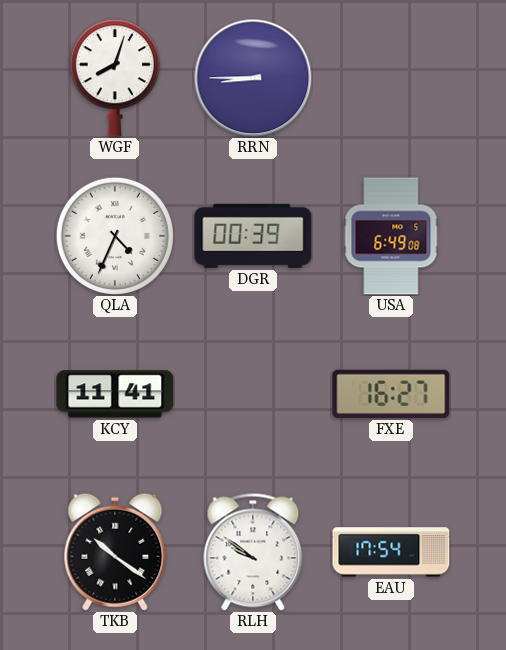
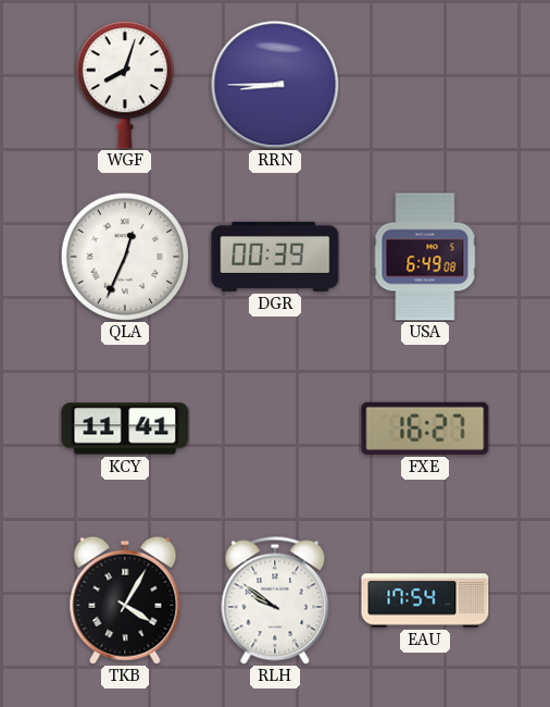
QLA: 4:34 -> 12:34
TKB: 10:21 -> 4:05
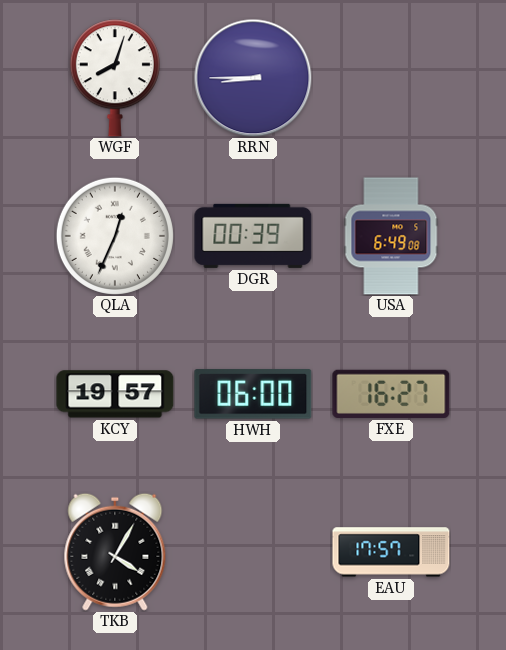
KCY: 11:41 -> 19:57
HWH: none -> 06:00
RLH: 9:51 -> none
EAU: 17:54 -> 17:57
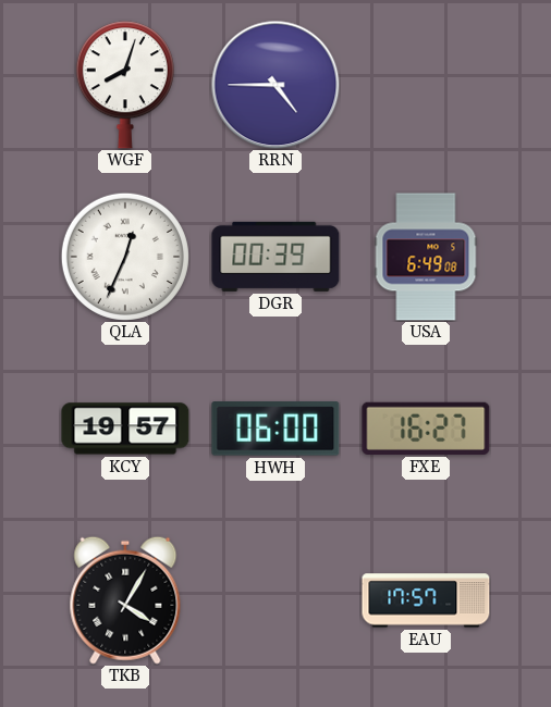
RRN: 8:45 -> 4:45
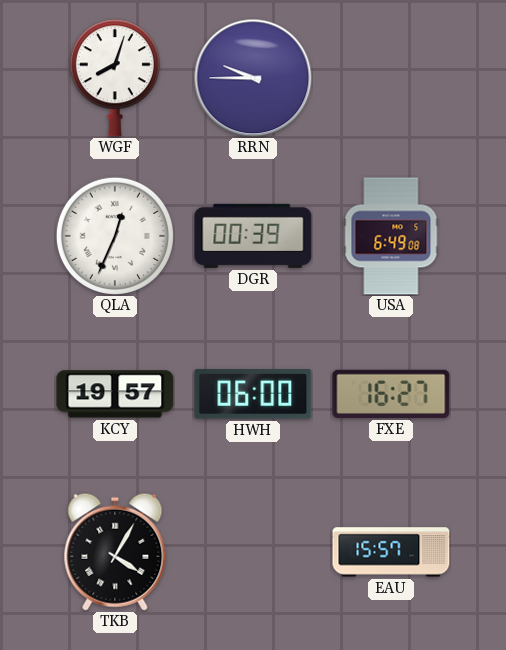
RRN: 4:45 -> 9:45
EAU: 17:57 -> 15:57
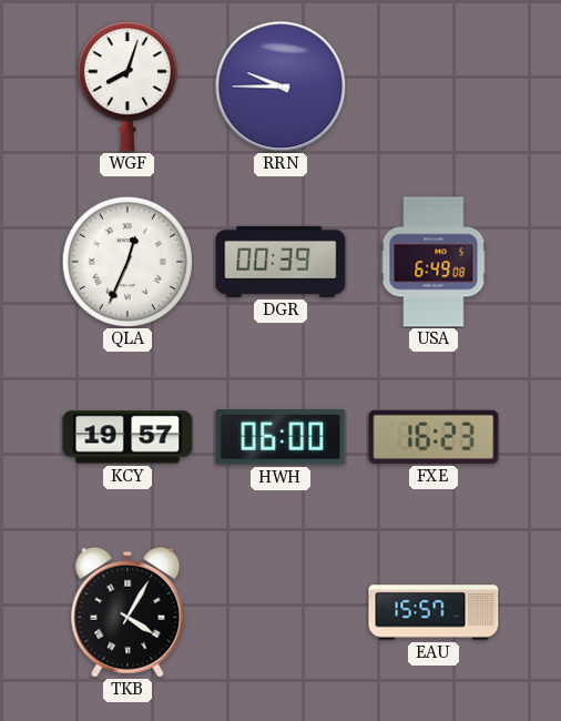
FXE: 16:27 -> 16:23
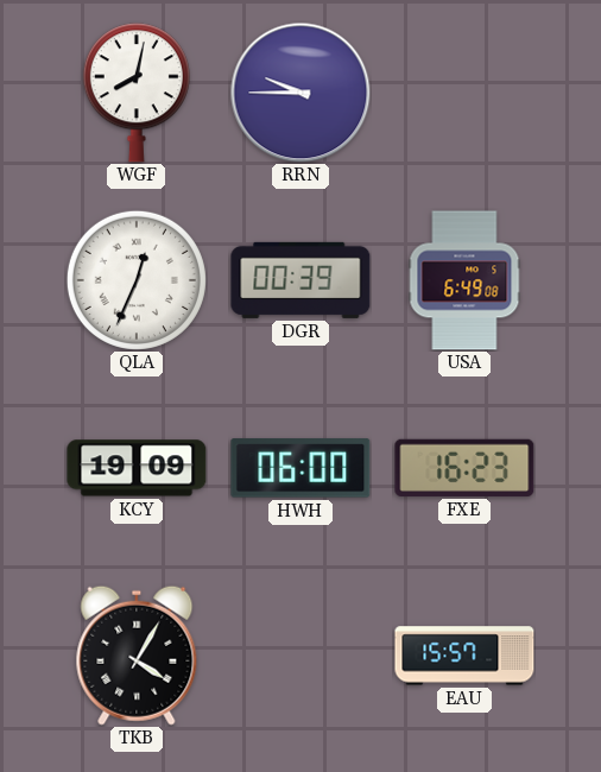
WGF: 8:03 -> 8:02
KCY: 19:57 -> 19:09
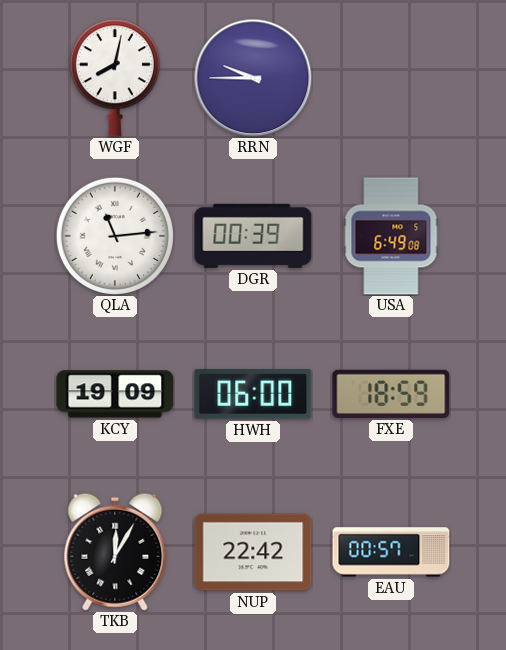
QLA: 12:34 -> 11:14
FXE: 16:23 -> 18:59
TKB: 4:05 -> 12:05
NUP: none -> 22:42
EAU: 15:57 -> 00:57
